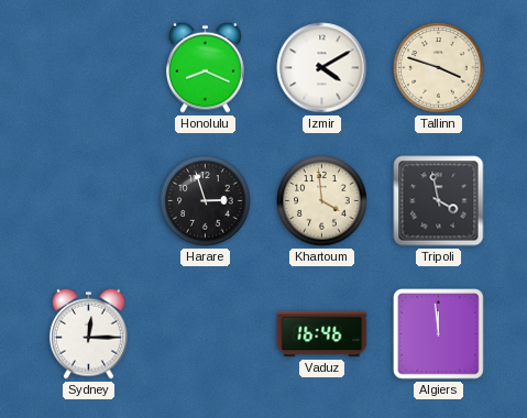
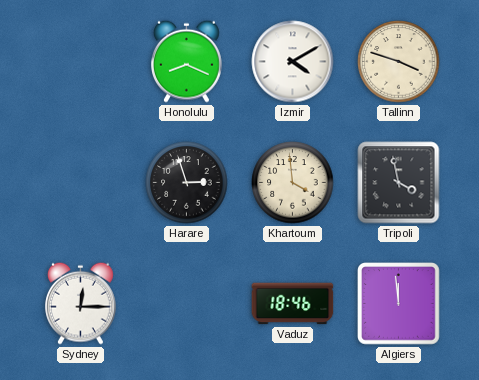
Vaduz: 16:46 -> 18:46
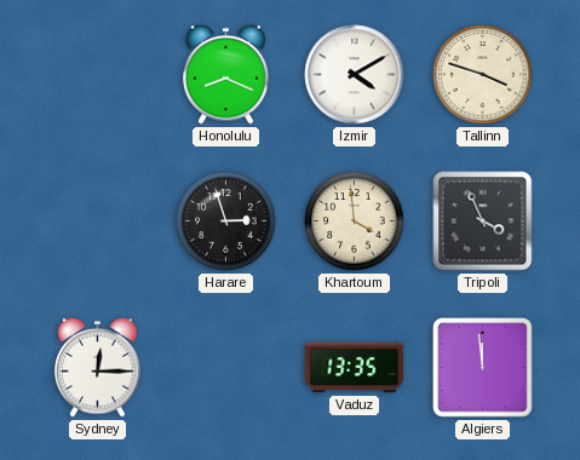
Tripoli: 3:58 -> 3:56
Vaduz: 18:46 -> 13:35
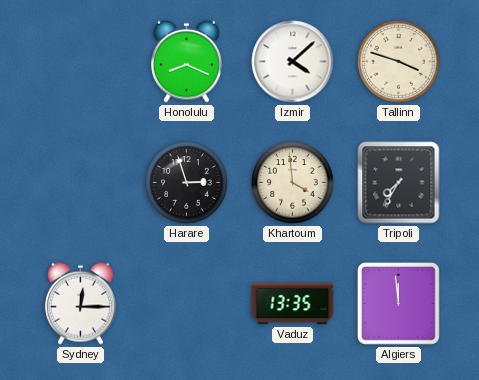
Izmir: 4:10 -> 4:08
Tripoli: 3:56 -> 7:35
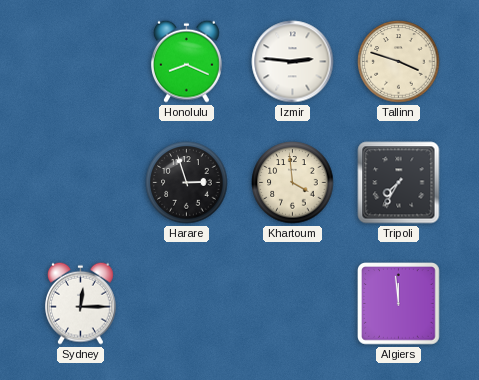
Izmir: 4:08 -> 2:46
Vaduz: 13:35 -> none
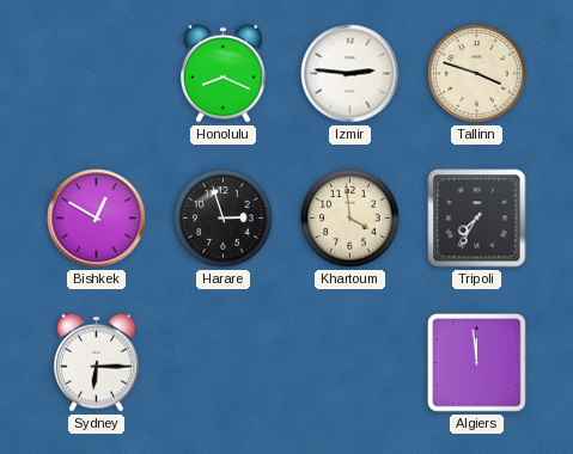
Bishkek: none -> 12:50
Sydney: 12:15 -> 6:15
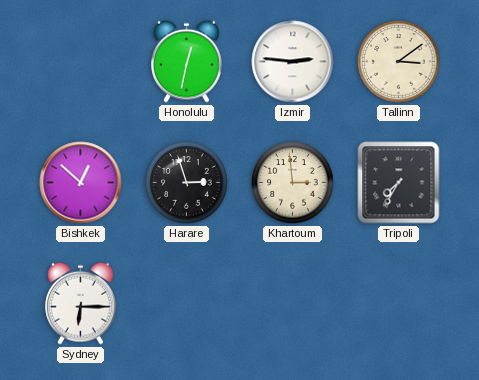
Honolulu: 8:19 -> 12:32
Tallinn: 3:48 -> 3:09
Bishkek: 12:50 -> 12:52
Khartoum: 3:59 -> 2:59
Algiers: 11:59 -> none
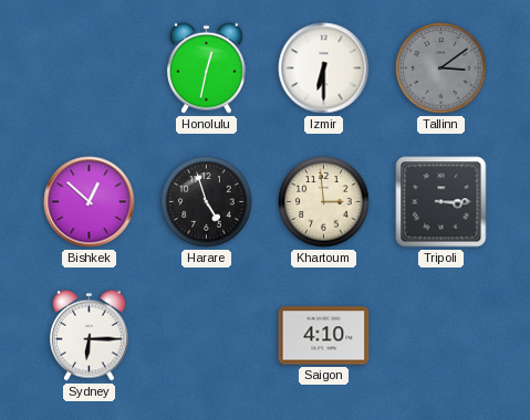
Izmir: 2:46 -> 6:30
Tallinn dial: cream -> grey
Harare: 2:57 -> 4:57
Tripoli: 7:35 -> 3:15
Saigon: none -> 4:10
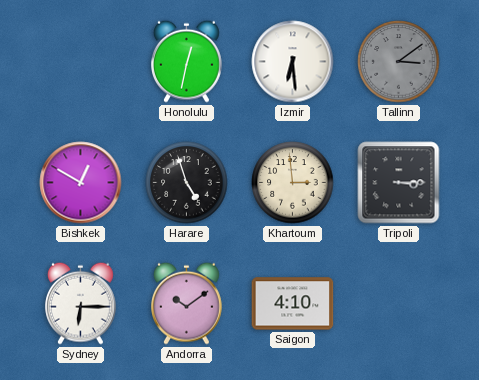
Izmir: 6:30 -> 6:29
Bishkek: 12:52 -> 12:50
Andorra: none -> 10:09
